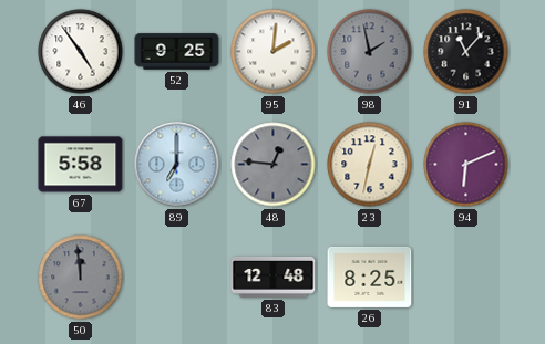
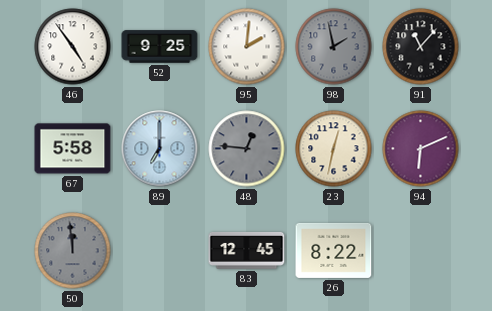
83: 12:48 -> 12:45
26: 8:25 -> 8:22
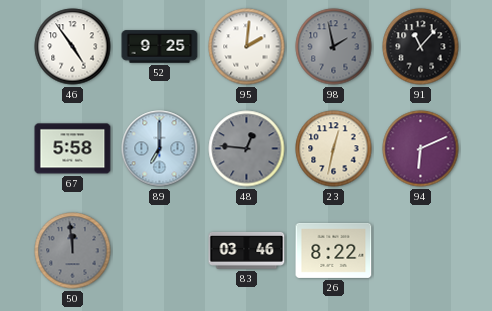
83: 12:45 -> 03:46
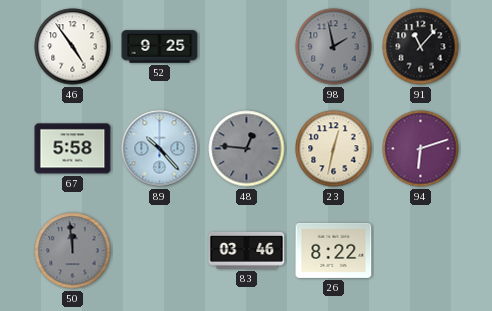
95: 2:01 -> none
89: 7:00 -> 10:23
94: 6:11 -> 6:12
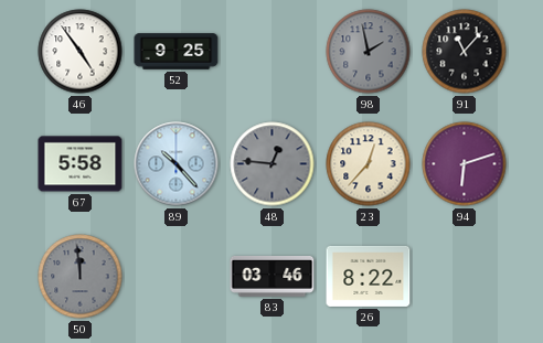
23: 12:32 -> 12:37
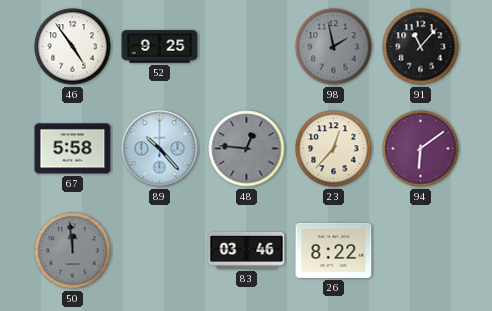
94: 6:12 -> 6:09
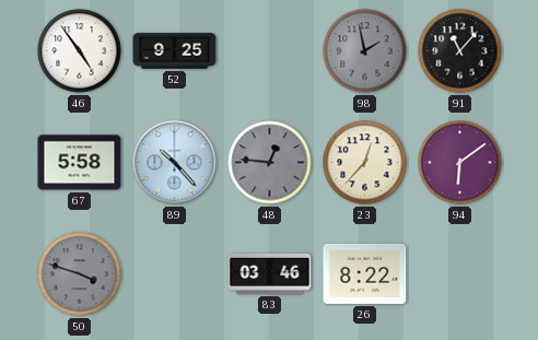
50: 11:59 -> 3:48
